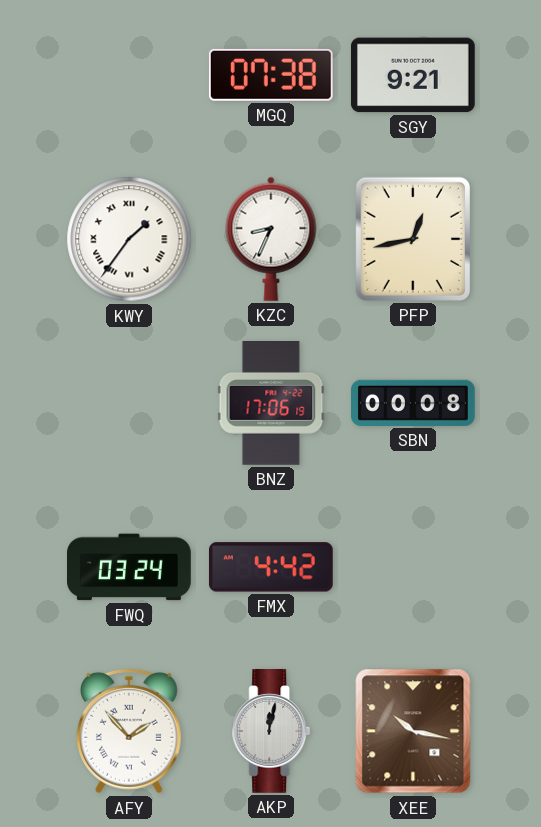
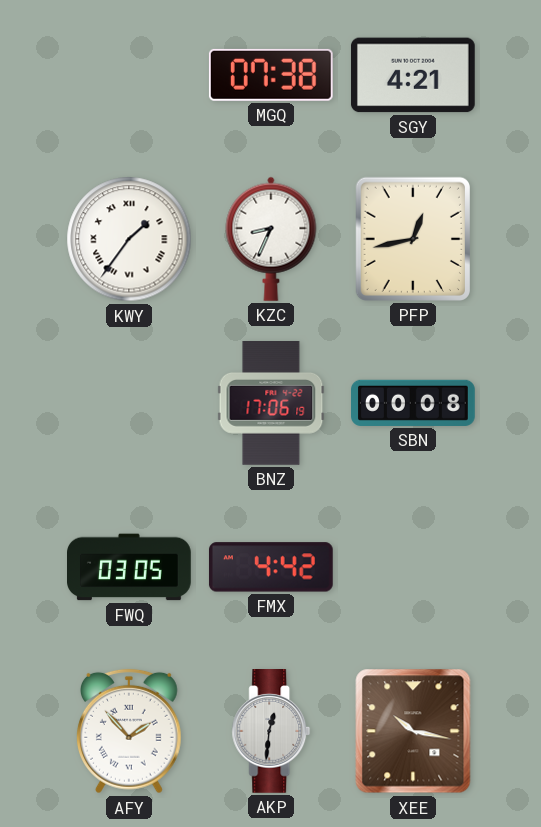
SGY: 9:21 -> 4:21
FWQ: 03:24 -> 03:05
AKP: 12:02 -> 12:31
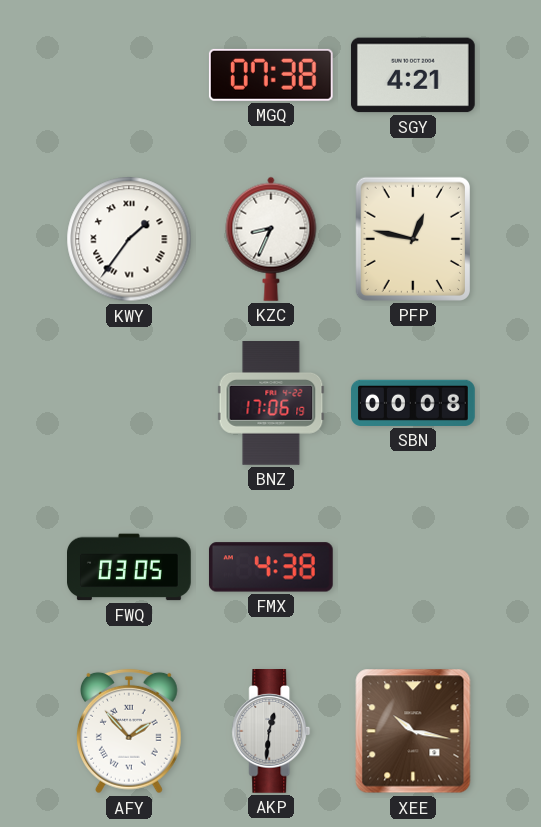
PFP: 12:43 -> 12:47
FMX: 4:42 -> 4:38
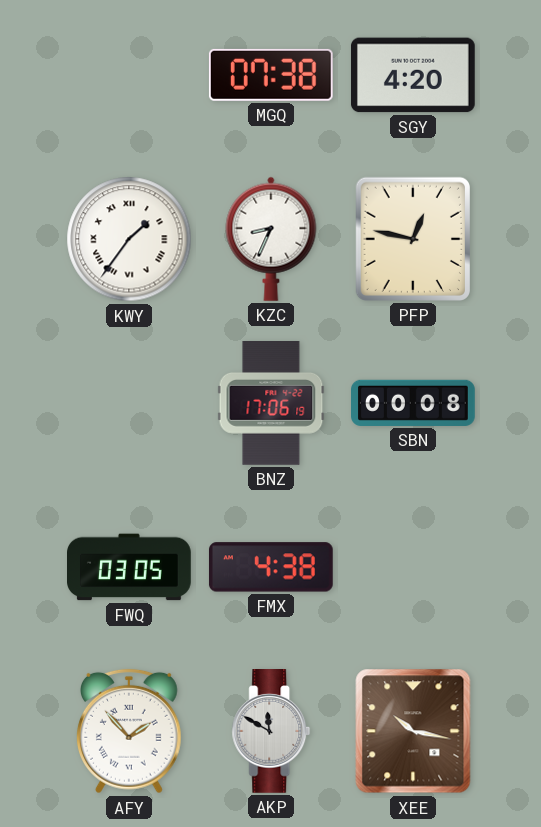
SGY: 4:21 -> 4:20
AKP: 12:31 -> 11:50
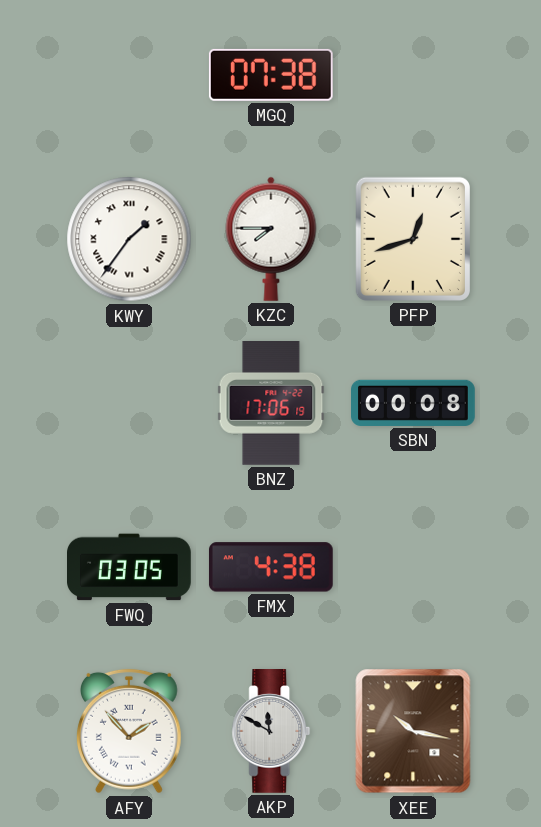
SGY: 4:20 -> none
KZC: 8:34 -> 7:45
PFP: 12:47 -> 12:42
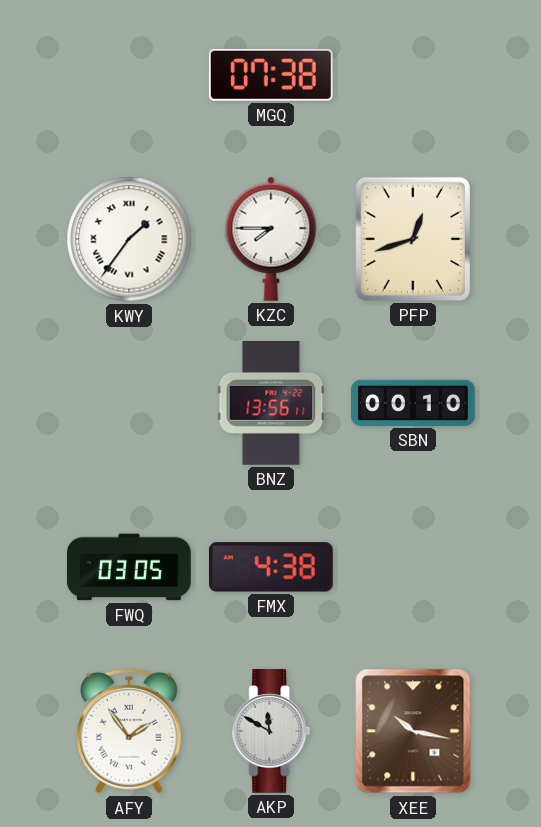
BNZ: 17:06 -> 13:56
SBN: 00:08 -> 00:10
AFY: 1:53 -> 1:54
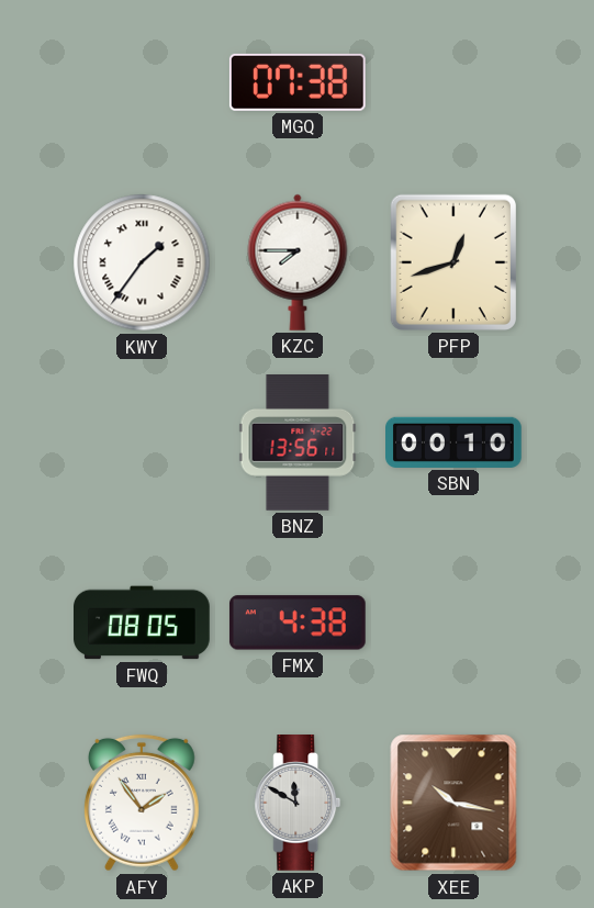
FWQ: 03:05 -> 08:05
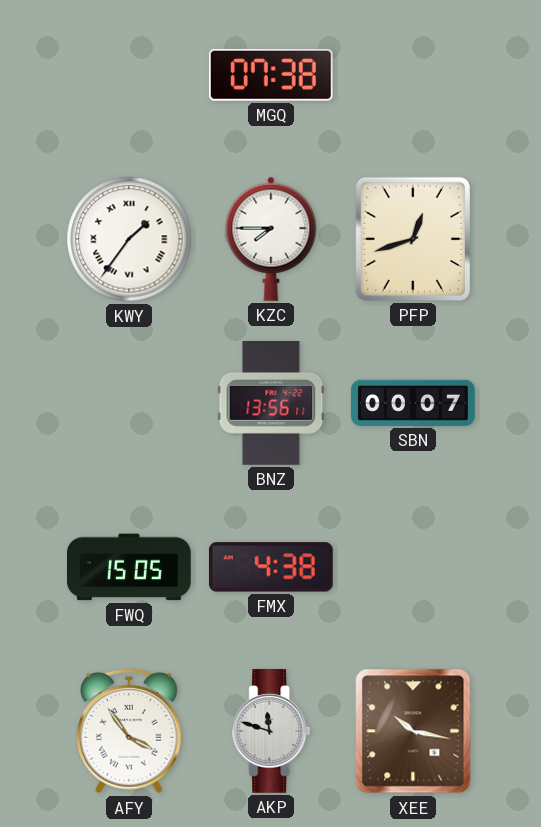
SBN: 00:10 -> 00:07
FWQ: 08:05 -> 15:05
AFY: 1:54 -> 3:54
AKP: 11:50 -> 11:48
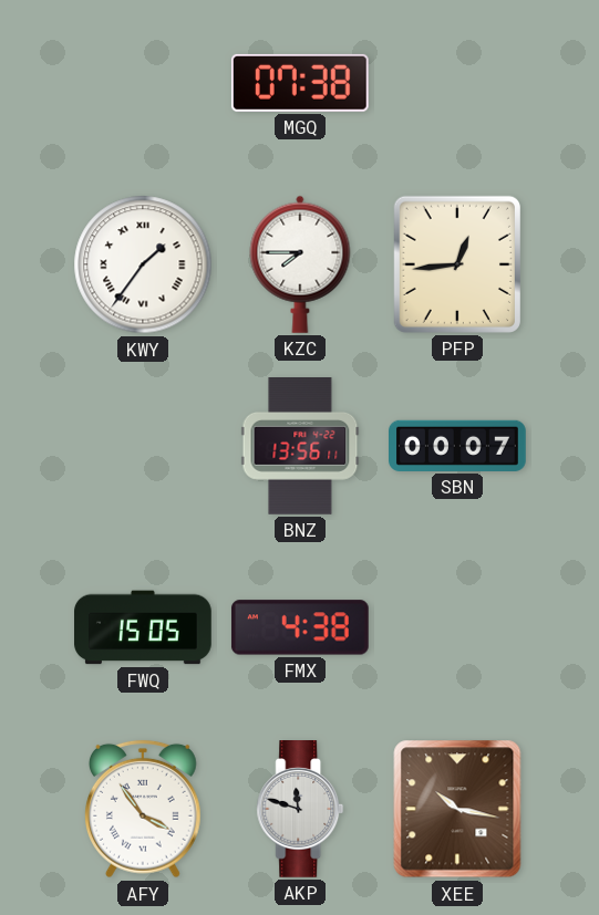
PFP: 12:42 -> 12:44
